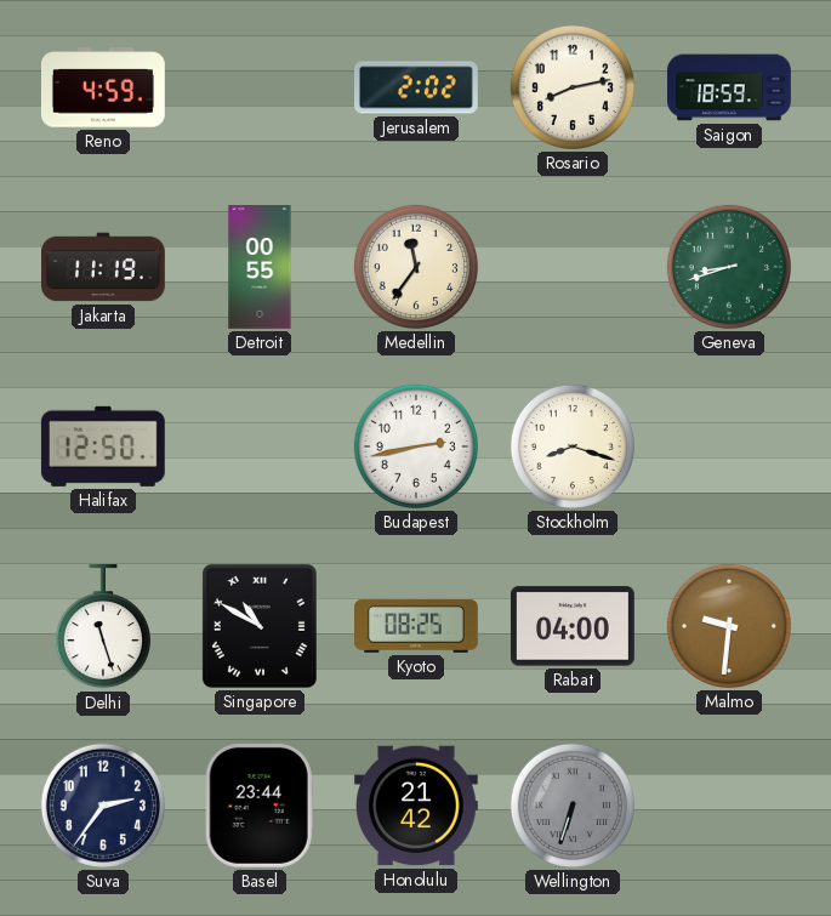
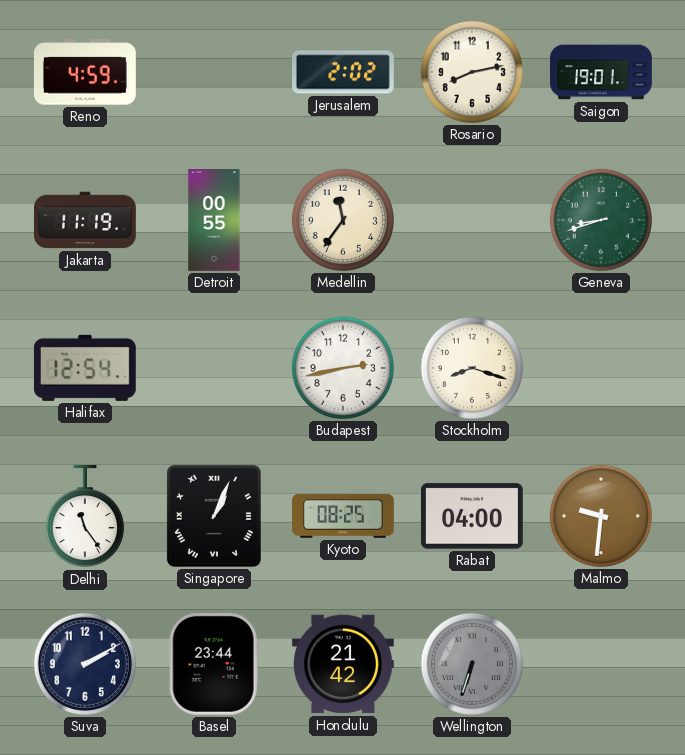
Saigon: 18:59 -> 19:01
Halifax: 12:50 -> 12:54
Delhi: 11:27 -> 11:24
Singapore: 10:50 -> 1:04
Suva: 2:36 -> 2:10
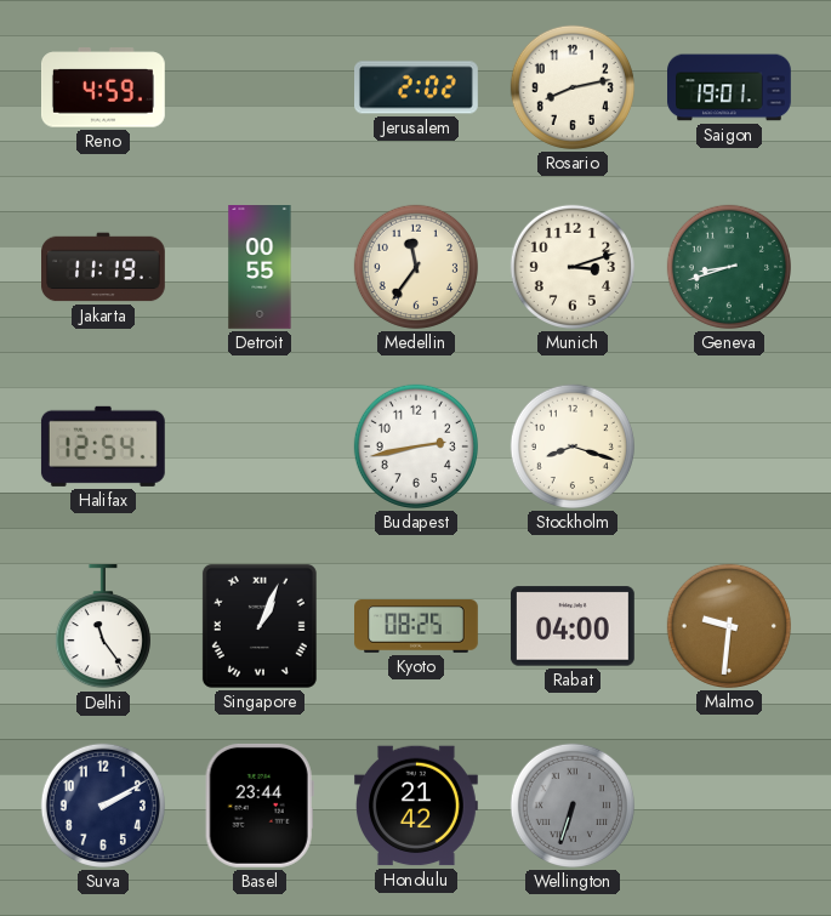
Munich: none -> 3:12
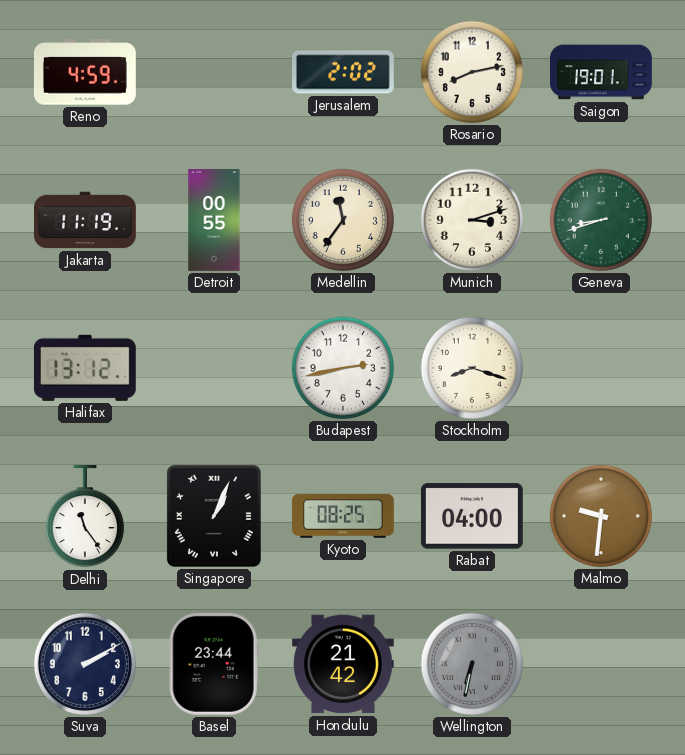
Halifax: 12:54 -> 13:12
Wellington: 6:33 -> 6:32
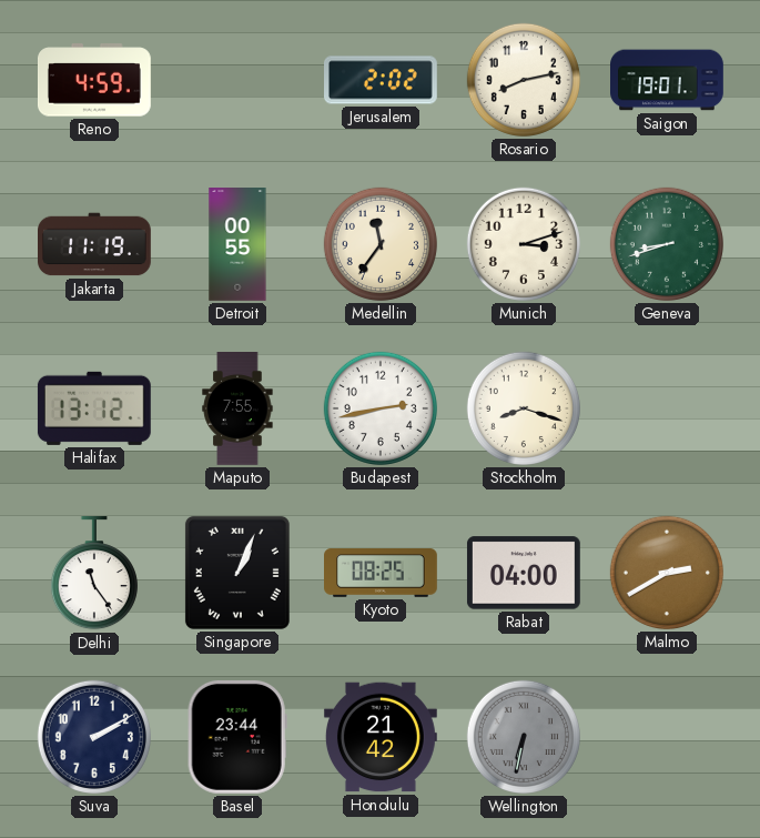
Maputo: none -> 7:55
Malmo: 9:31 -> 2:40
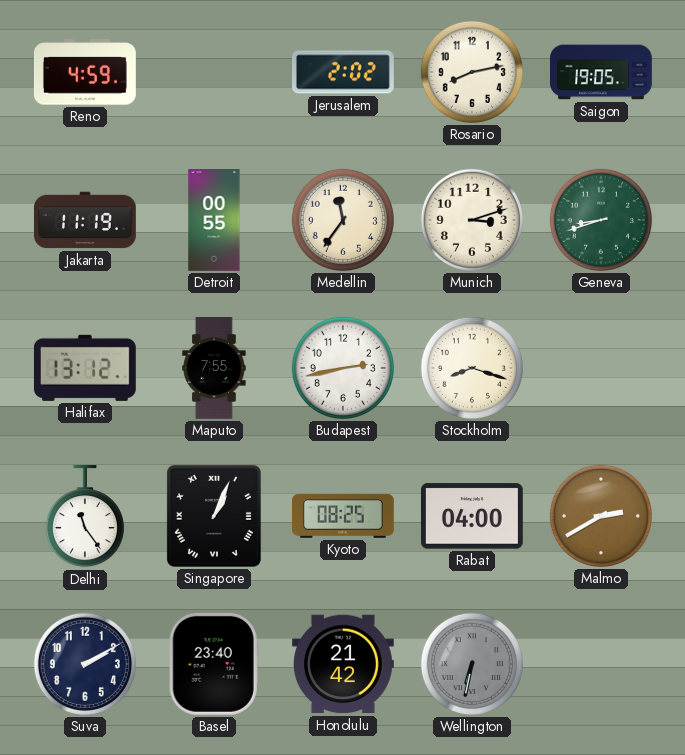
Saigon: 19:01 -> 19:05
Basel: 23:44 -> 23:40
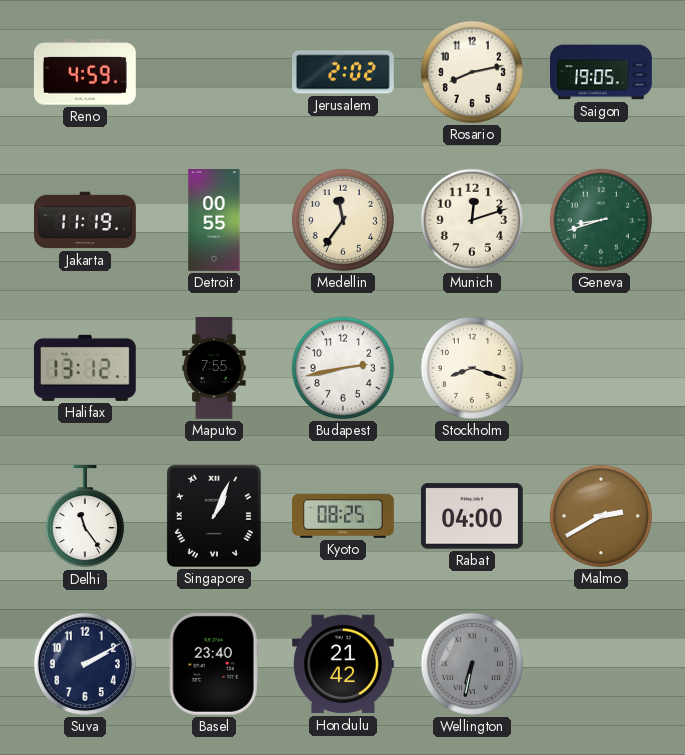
Munich: 3:12 -> 12:12
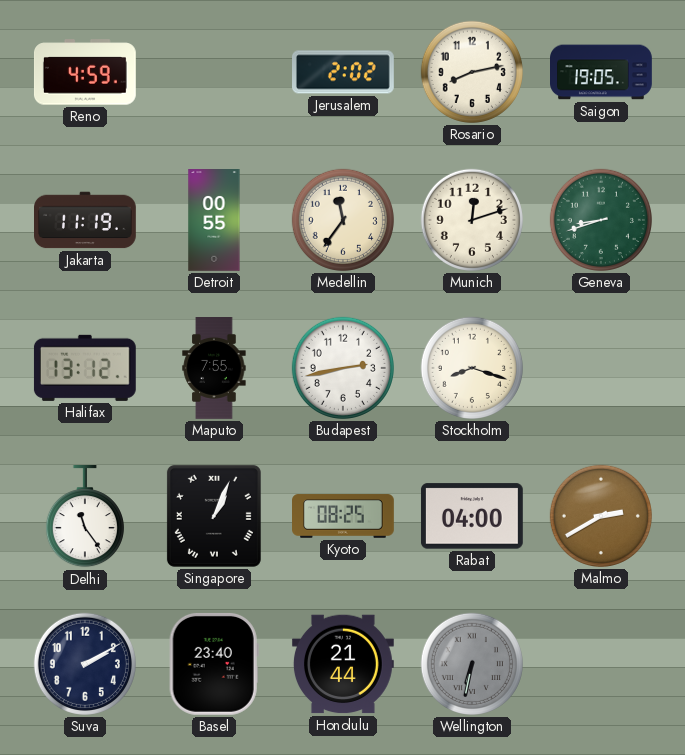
Honolulu: 21:42 -> 21:44
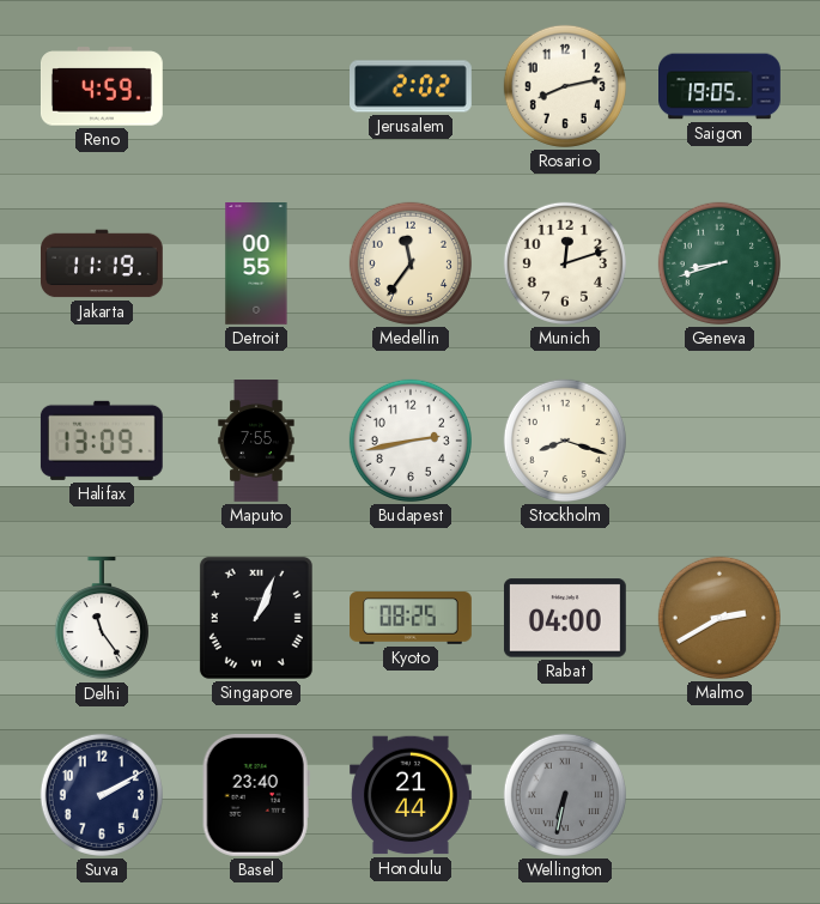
Halifax: 13:12 -> 13:09
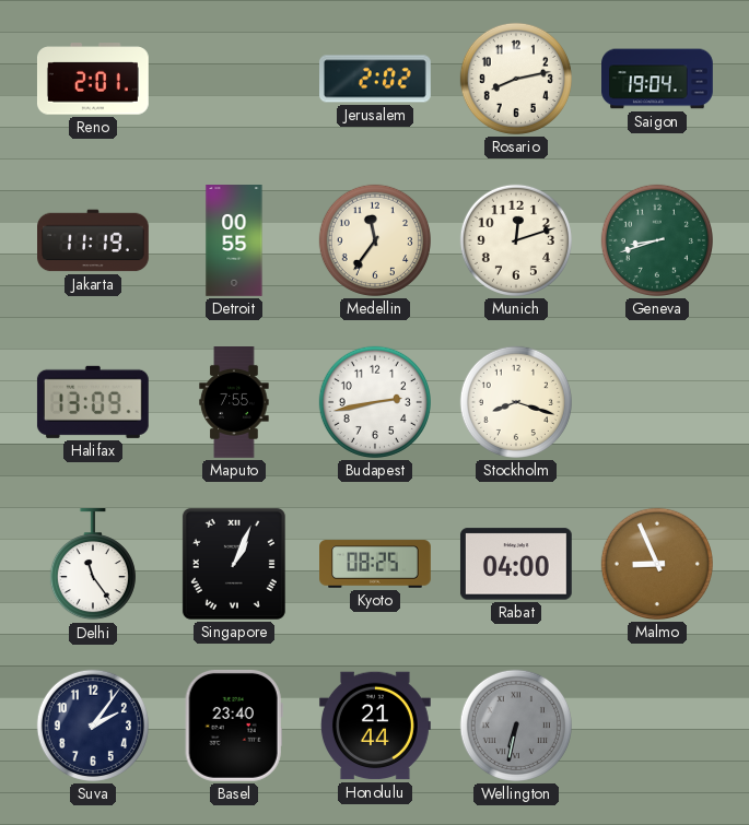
Reno: 4:59 -> 2:01
Saigon: 19:05 -> 19:04
Malmo: 2:40 -> 8:56
Suva: 2:10 -> 2:06
